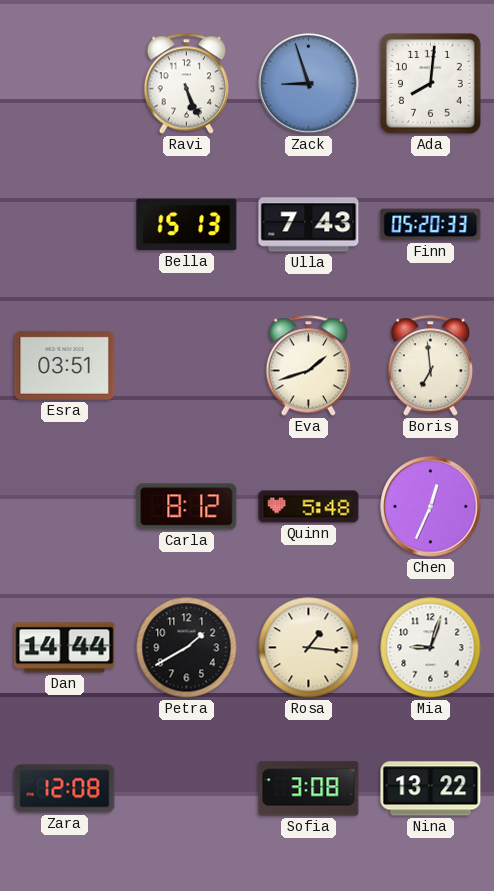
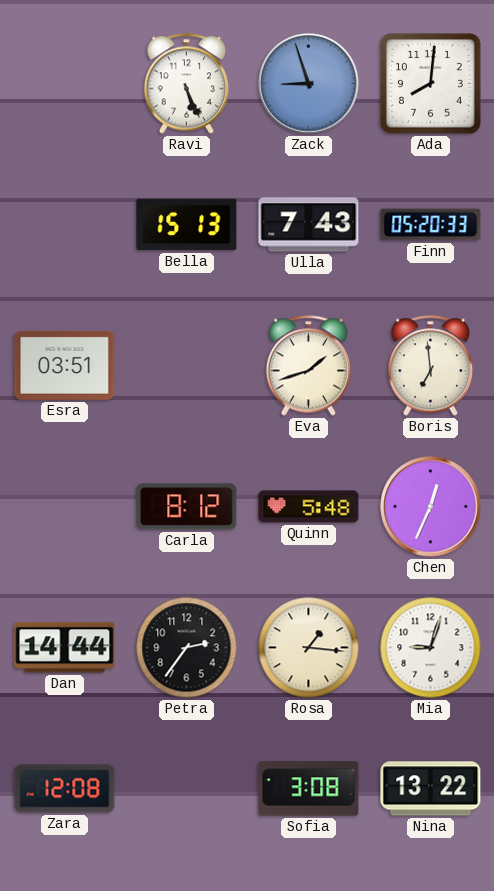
Petra: 1:40 -> 2:36
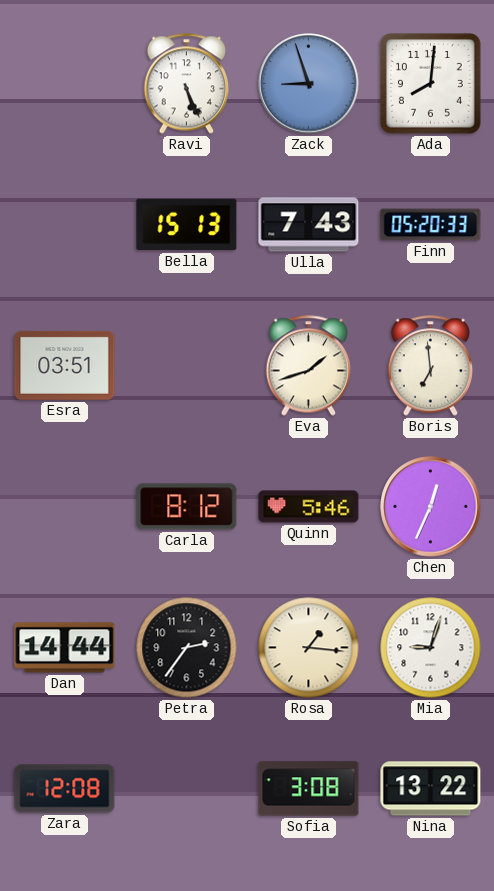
Quinn: 5:48 -> 5:46
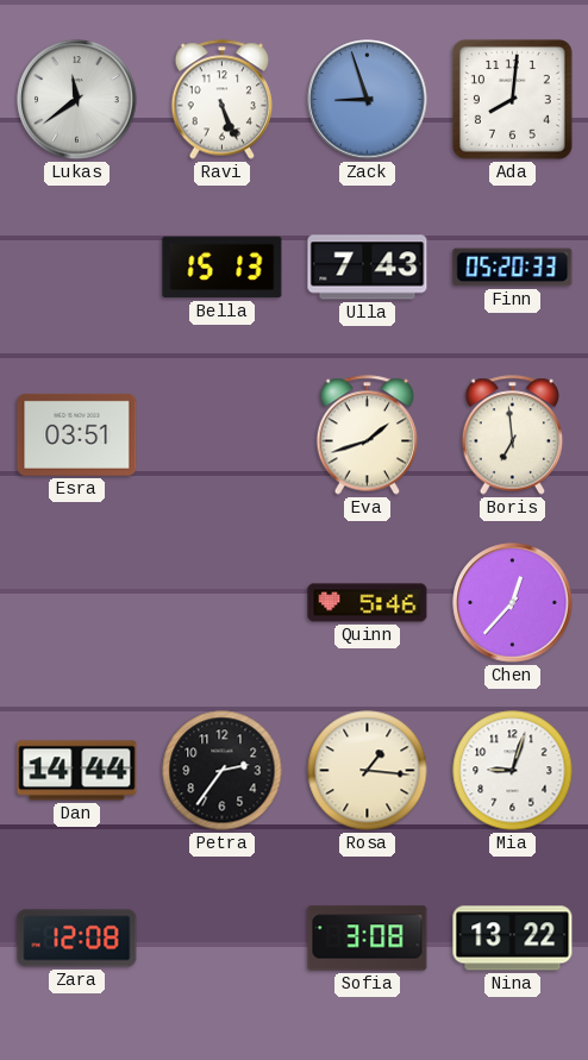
Lukas: none -> 11:39
Carla: 8:12 -> none
Chen: 12:34 -> 12:37
